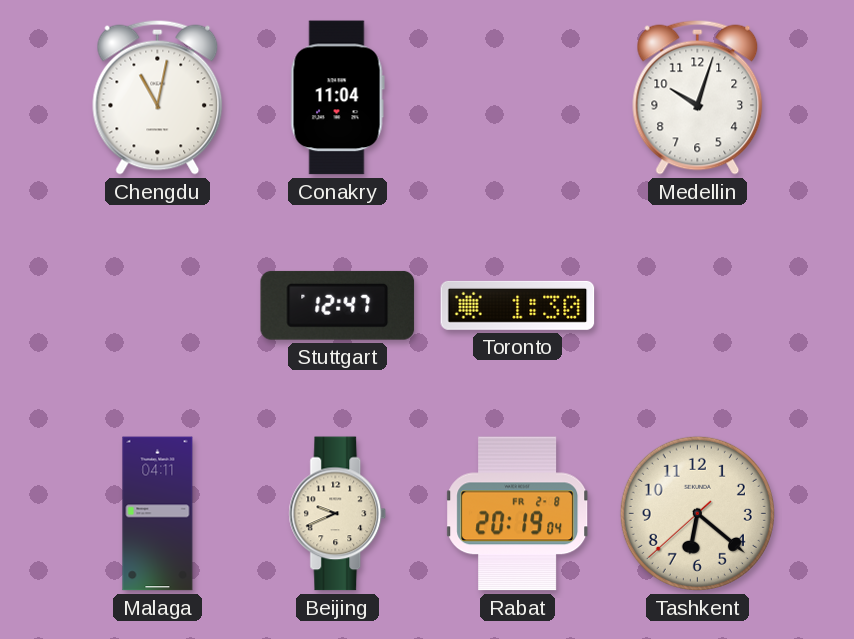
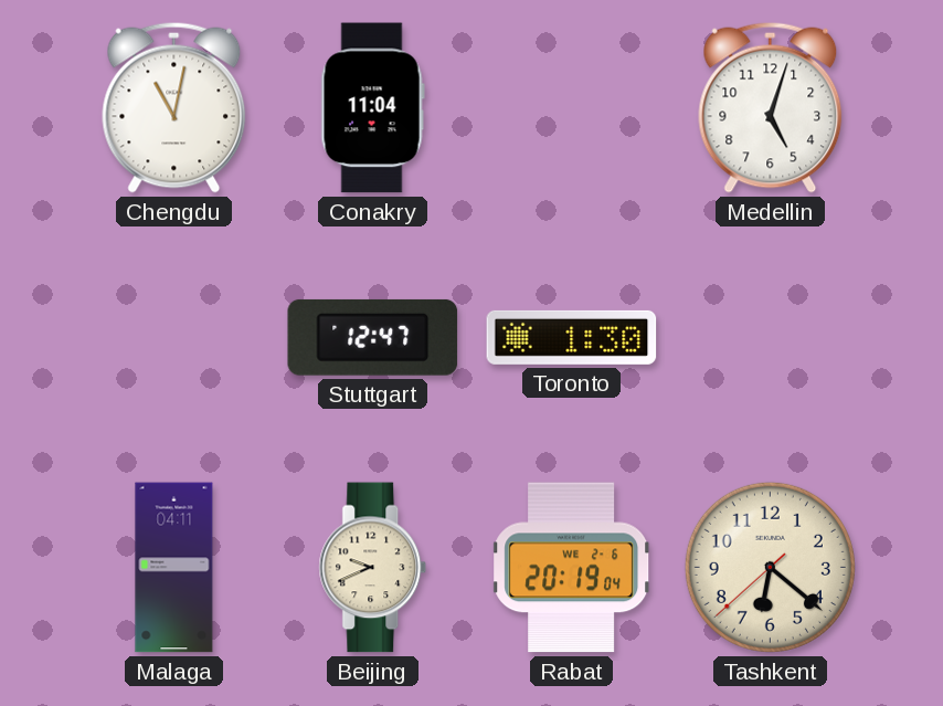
Medellin: 10:03 -> 5:03
Rabat date: FR 2-8 -> WE 2-6
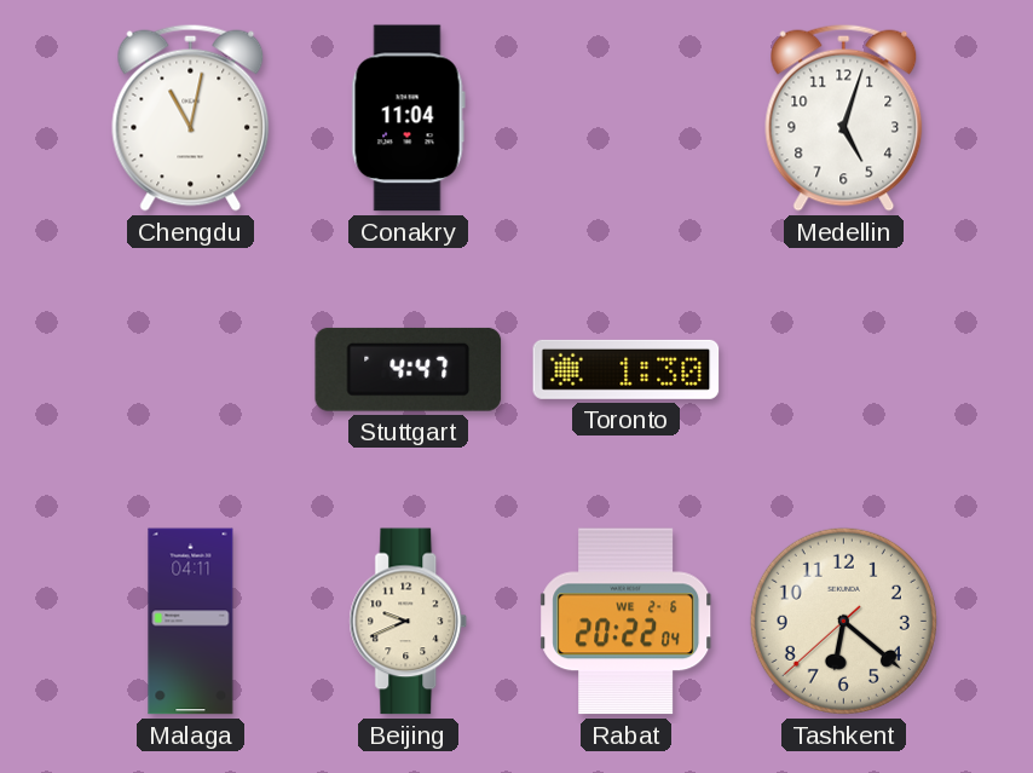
Stuttgart: 12:47 -> 4:47
Rabat: 20:19 -> 20:22
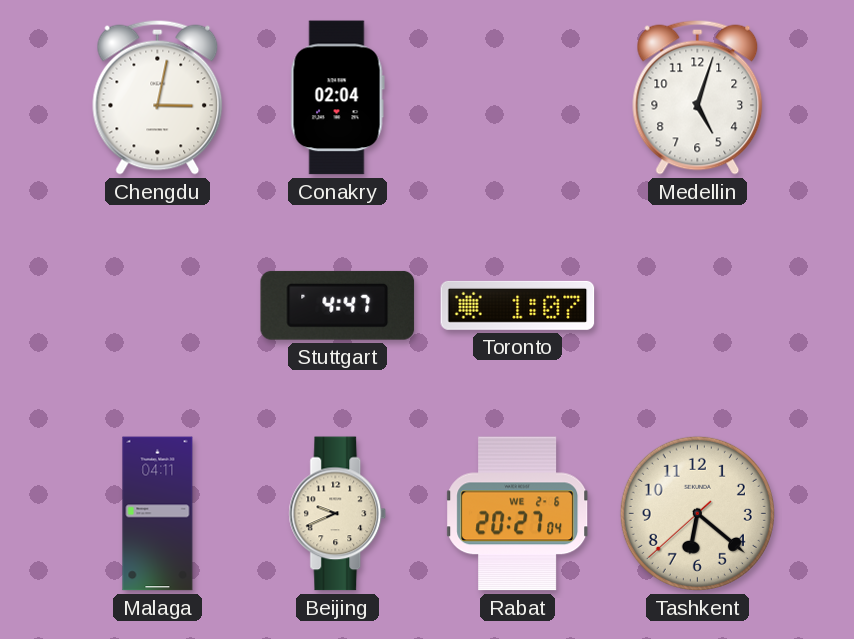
Chengdu: 11:02 -> 3:02
Conakry: 11:04 -> 02:04
Toronto: 1:30 -> 1:07
Rabat: 20:22 -> 20:27
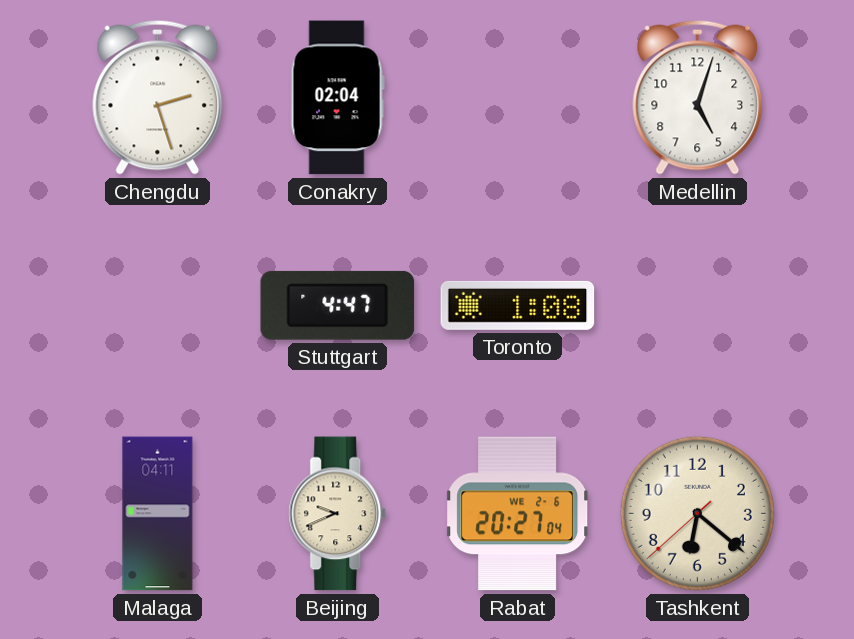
Chengdu: 3:02 -> 2:27
Toronto: 1:07 -> 1:08
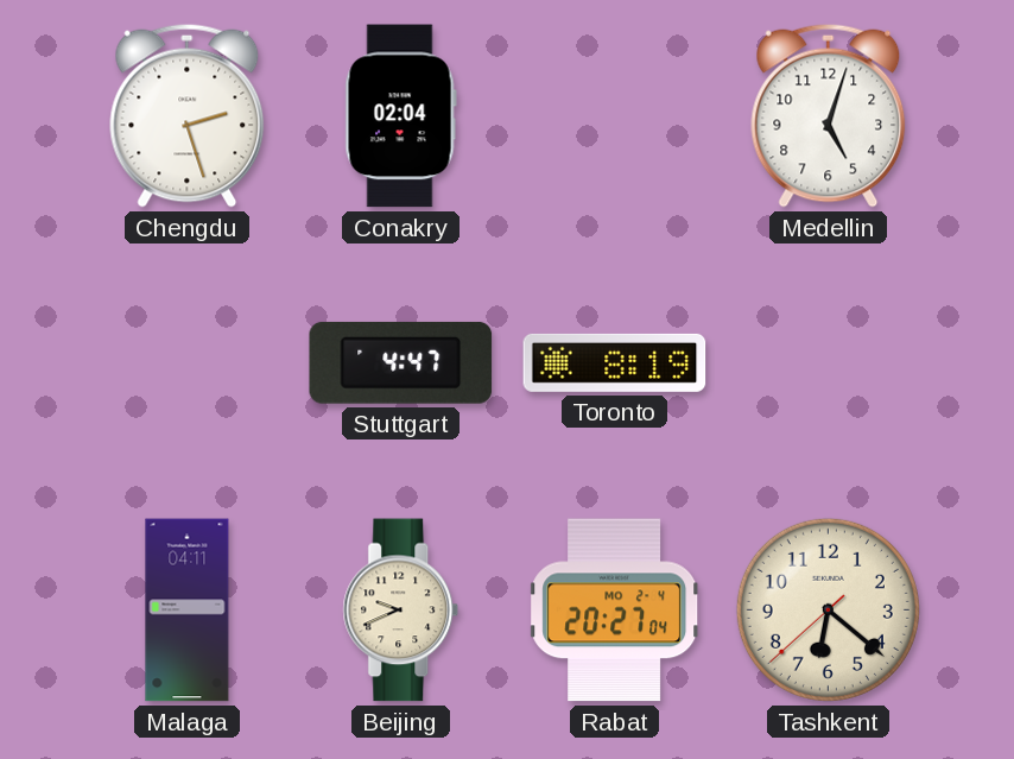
Toronto: 1:08 -> 8:19
Rabat date: WE 2-6 -> MO 2-4
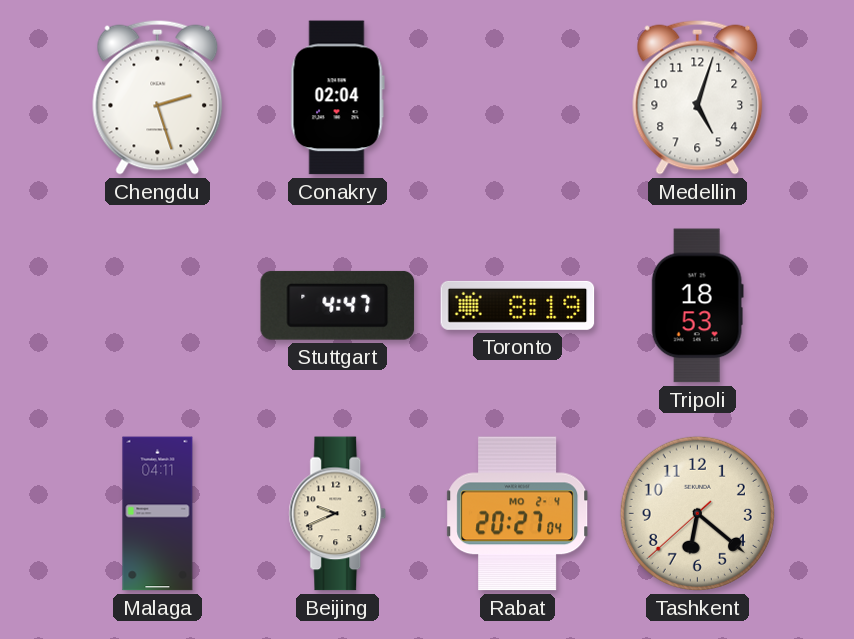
Tripoli: none -> 18:53
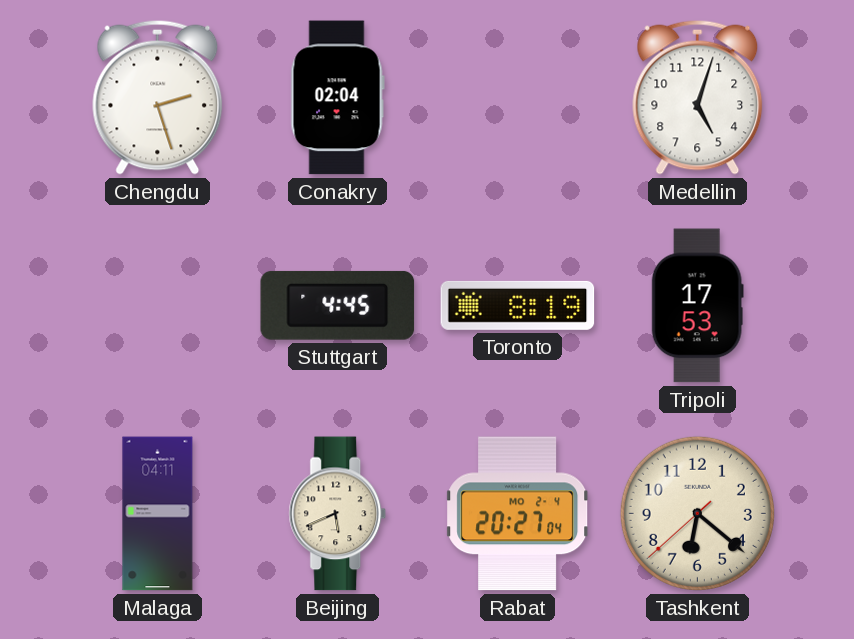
Stuttgart: 4:47 -> 4:45
Tripoli: 18:53 -> 17:53
Beijing: 9:41 -> 5:41
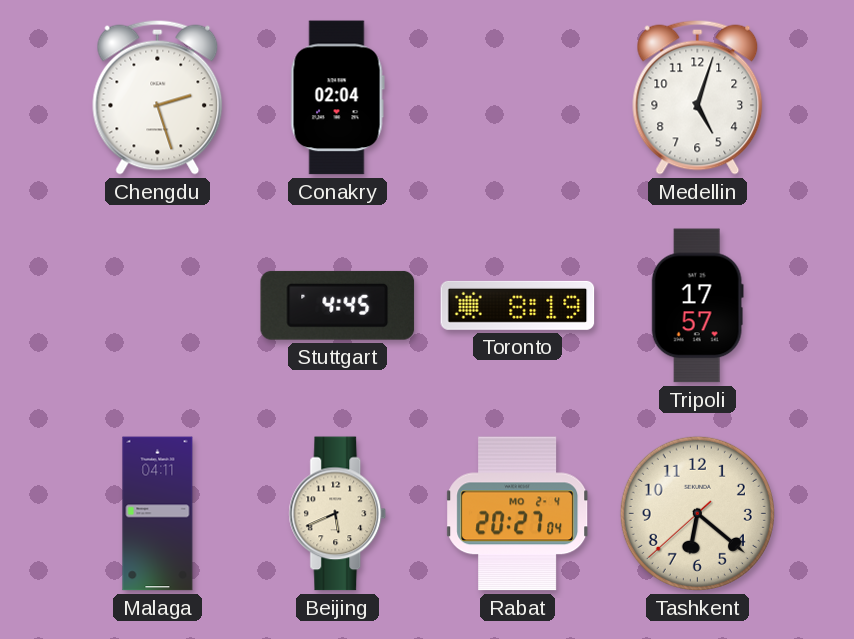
Tripoli: 17:53 -> 17:57
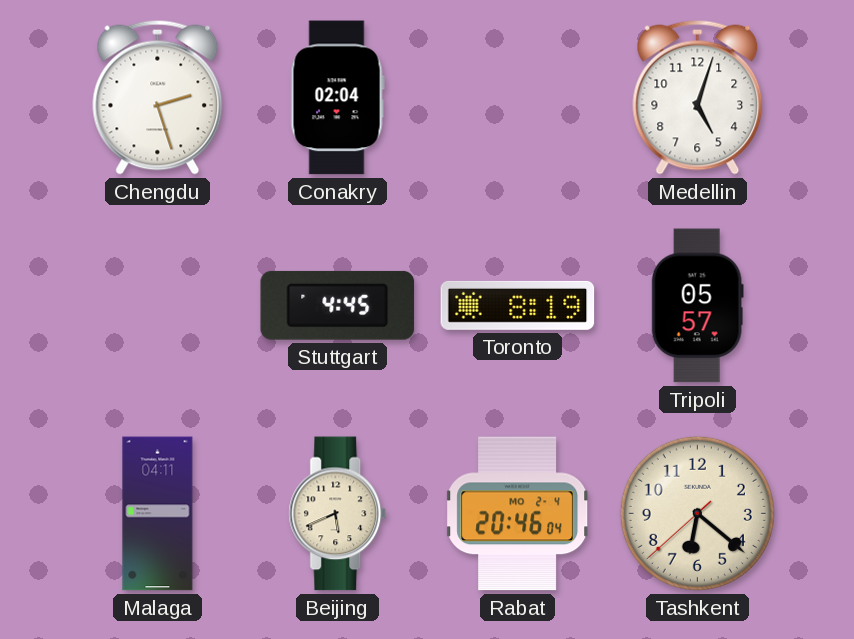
Tripoli: 17:57 -> 05:57
Rabat: 20:27 -> 20:46
